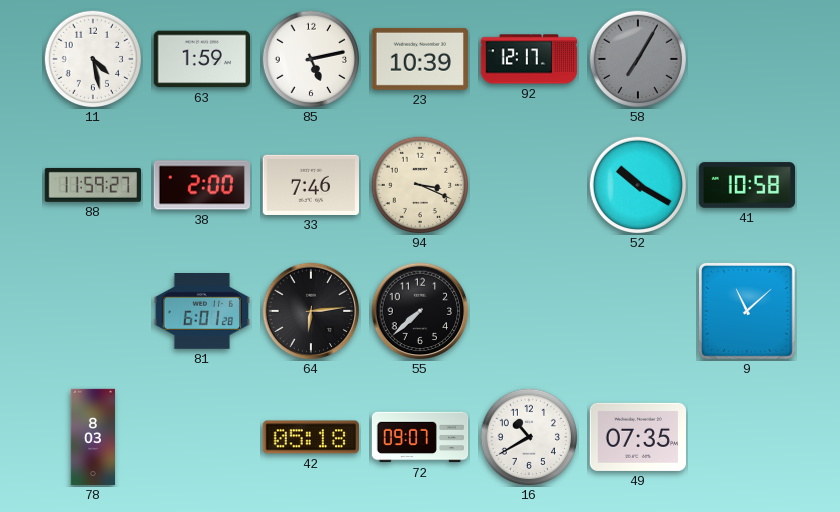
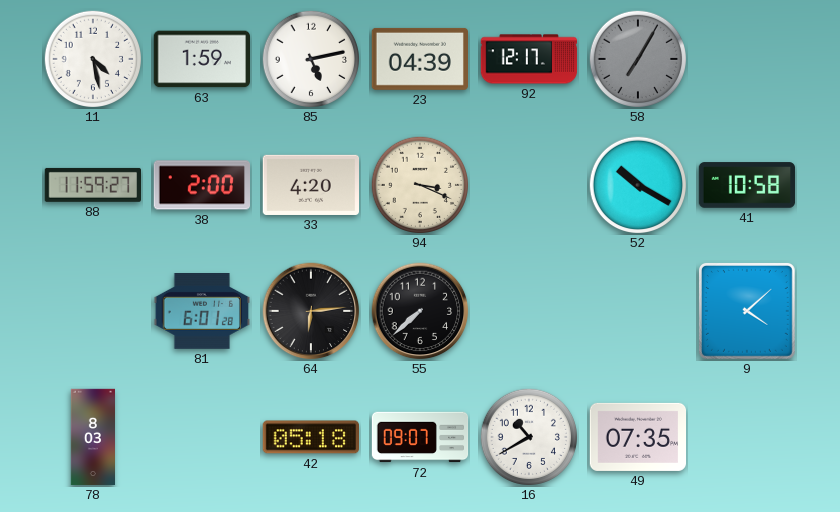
23: 10:39 -> 04:39
33: 7:46 -> 4:20
9: 11:08 -> 4:08
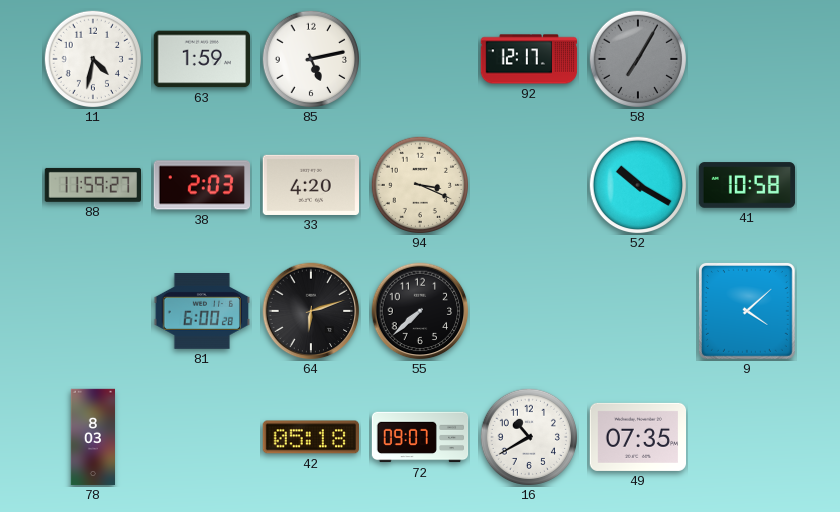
11: 4:28 -> 4:32
23: 04:39 -> none
38: 2:00 -> 2:03
81: 6:01 -> 6:00
64: 6:14 -> 6:12
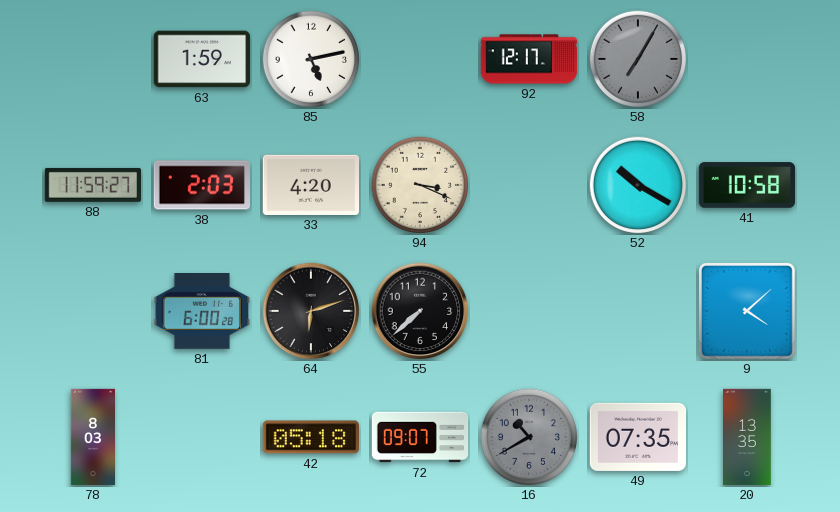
11: 4:32 -> none
16 dial: white -> grey
20: none -> 13:35
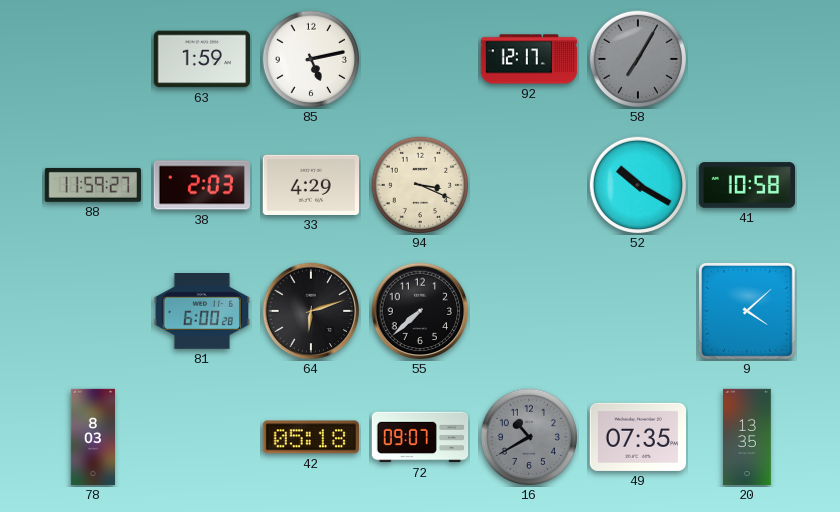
33: 4:20 -> 4:29
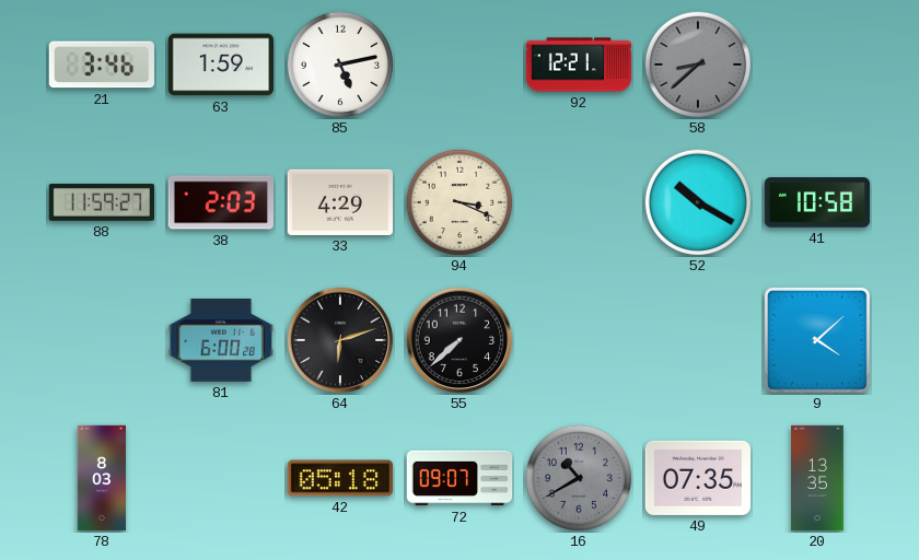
21: none -> 3:46
92: 12:17 -> 12:21
58: 7:05 -> 8:38
